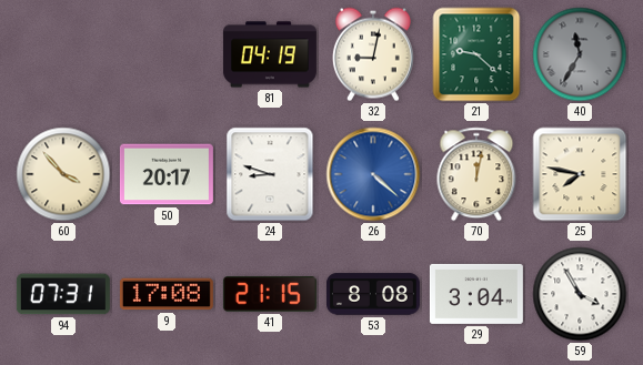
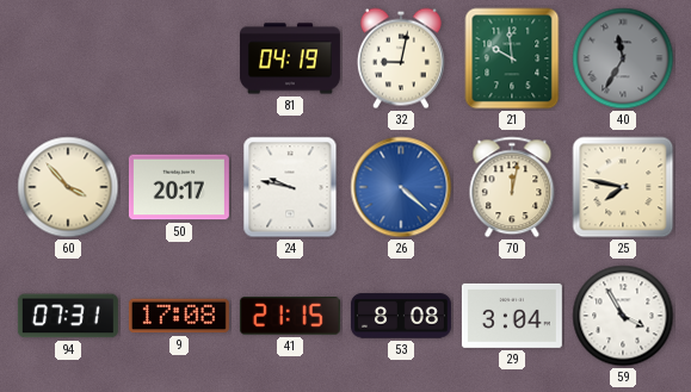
21: 9:22 -> 9:59
24: 8:48 -> 9:47
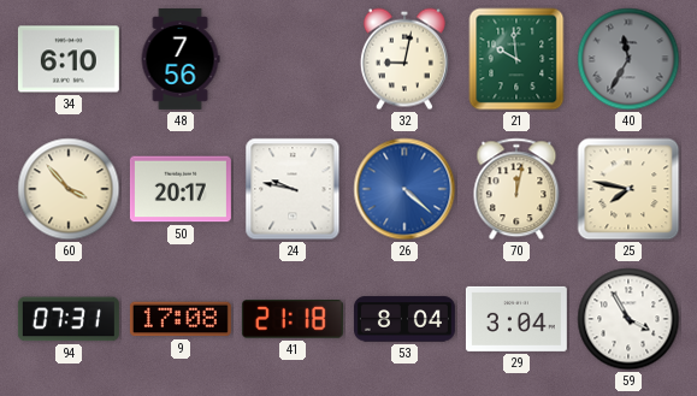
34: none -> 6:10
48: none -> 7:56
81: 04:19 -> none
41: 21:15 -> 21:18
53: 8:08 -> 8:04
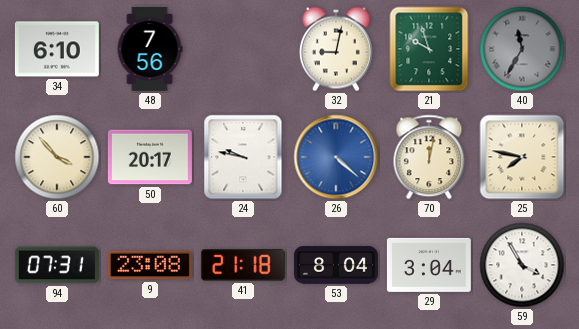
21: 9:59 -> 9:57
9: 17:08 -> 23:08
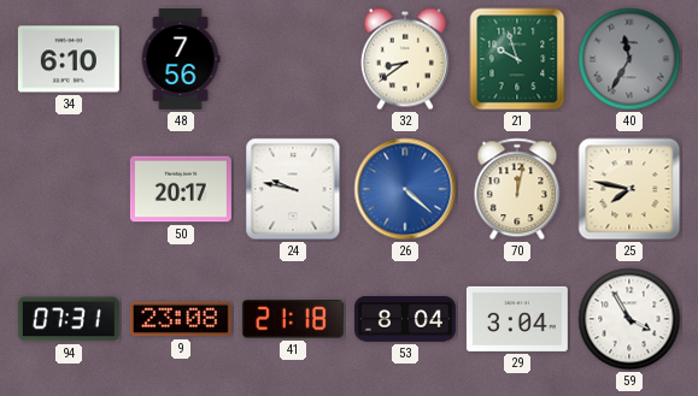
32: 9:02 -> 8:39
60: 3:53 -> none
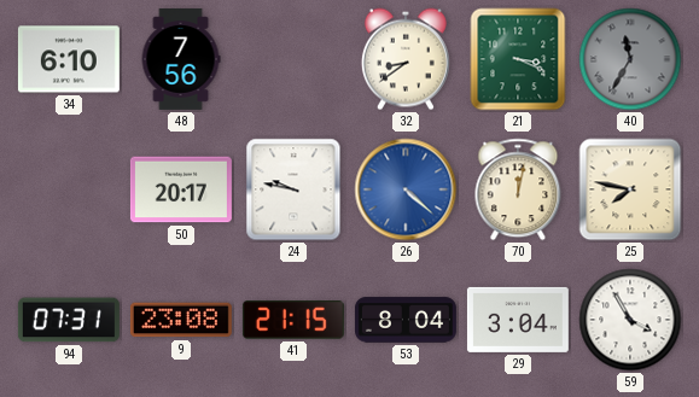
21: 9:57 -> 3:19
41: 21:18 -> 21:15
